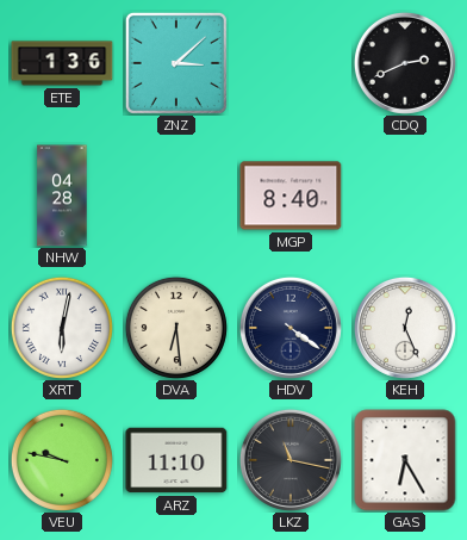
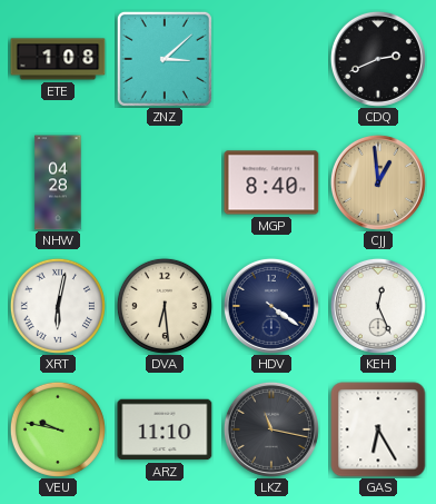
ETE: 1:36 -> 1:08
CJJ: none -> 12:59
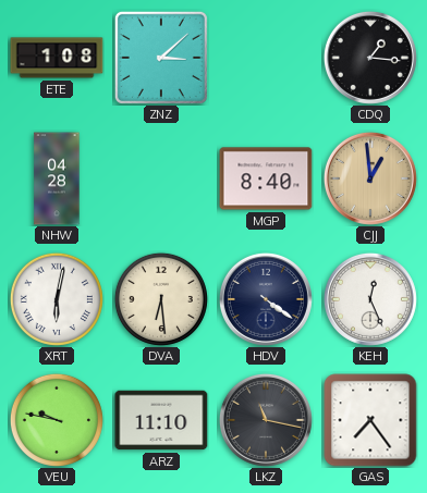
CDQ: 2:41 -> 1:16
GAS: 6:25 -> 7:24
